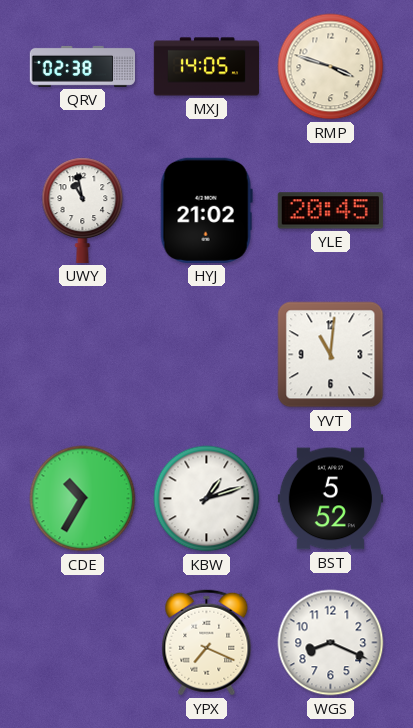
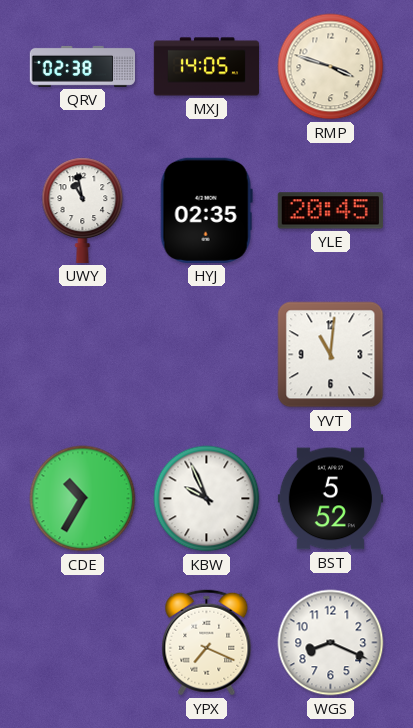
HYJ: 21:02 -> 02:35
KBW: 1:12 -> 9:56
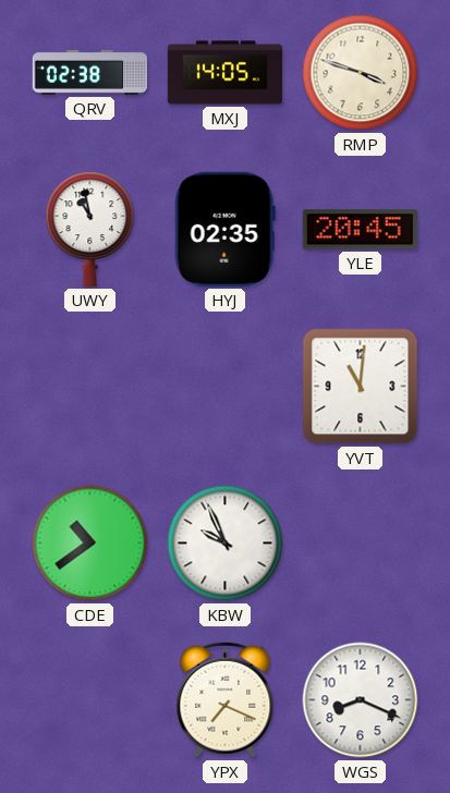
CDE: 10:35 -> 10:39
BST: 5:52 -> none
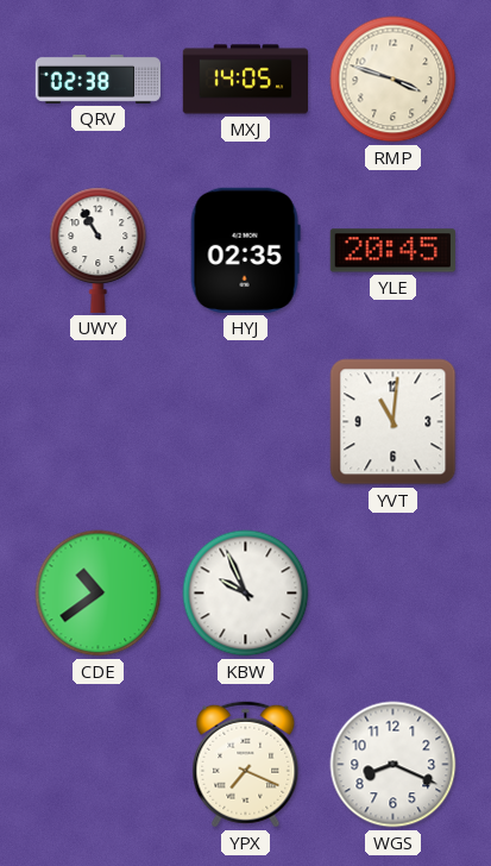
UWY: 10:58 -> 10:55
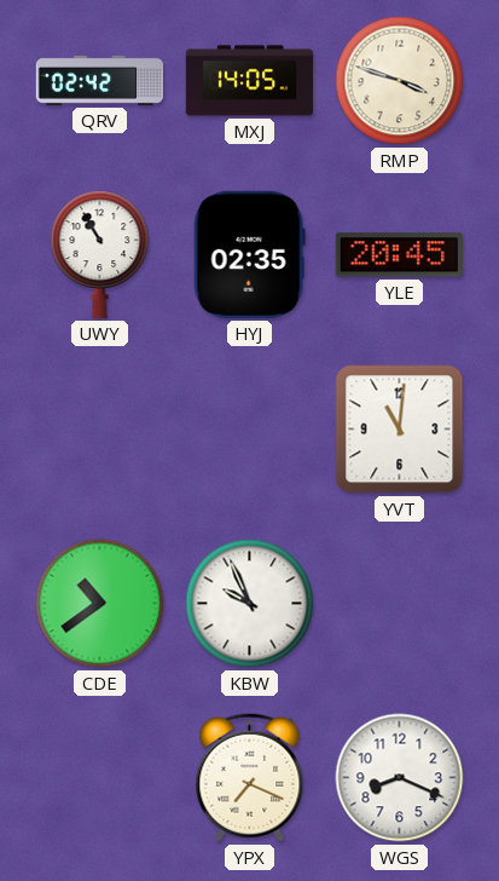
QRV: 02:38 -> 02:42
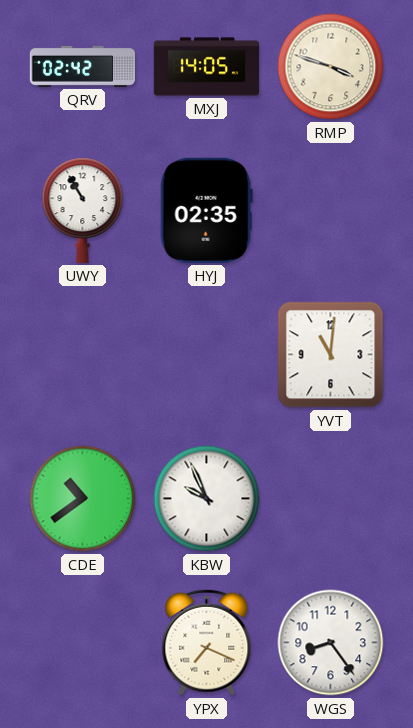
YLE: 20:45 -> none
WGS: 8:19 -> 8:24
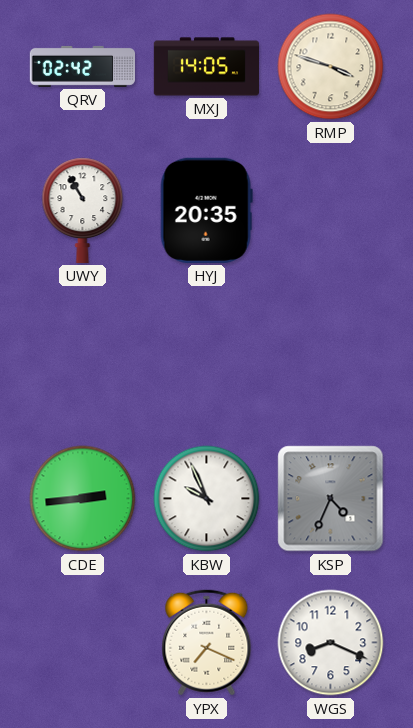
HYJ: 02:35 -> 20:35
YVT: 11:01 -> none
CDE: 10:39 -> 2:44
KSP: none -> 4:34
WGS: 8:24 -> 8:19
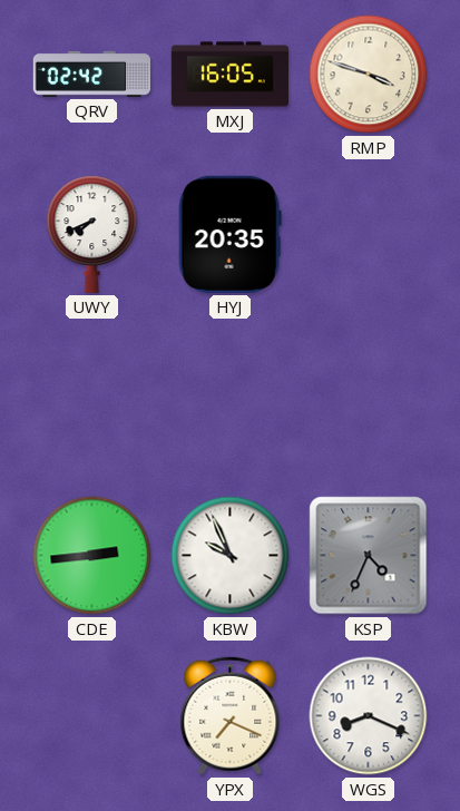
MXJ: 14:05 -> 16:05
UWY: 10:55 -> 7:41
